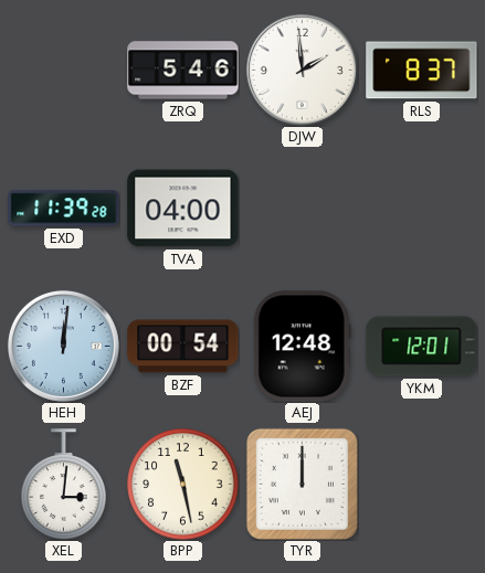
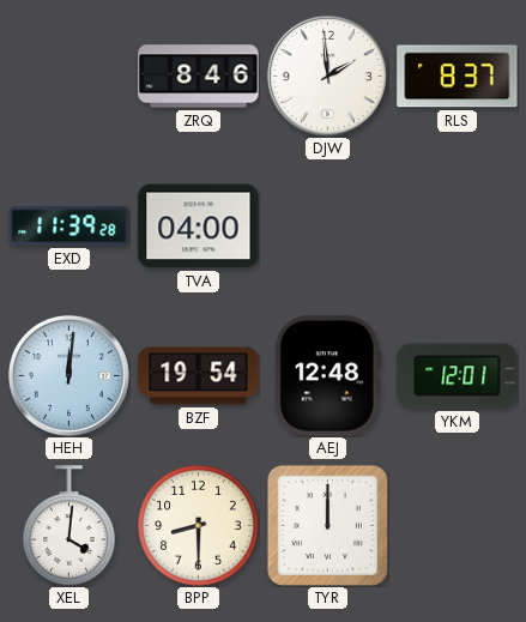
ZRQ: 5:46 -> 8:46
BZF: 00:54 -> 19:54
XEL: 3:01 -> 4:01
BPP: 11:28 -> 8:30
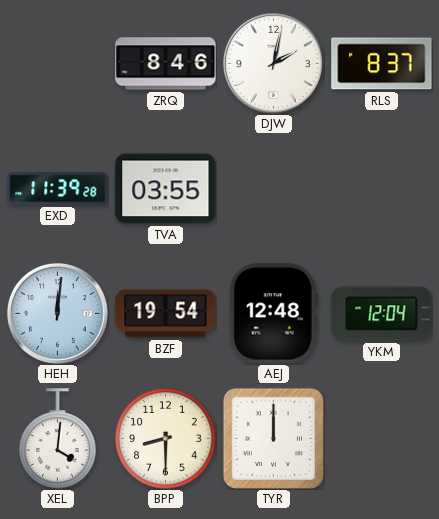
DJW: 1:59 -> 2:02
TVA: 04:00 -> 03:55
YKM: 12:01 -> 12:04
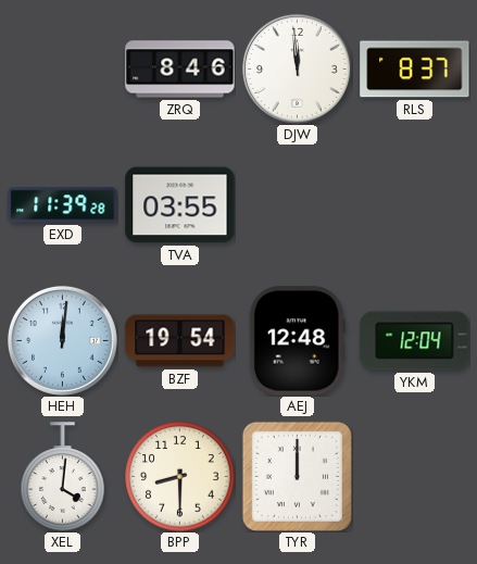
DJW: 2:02 -> 11:59
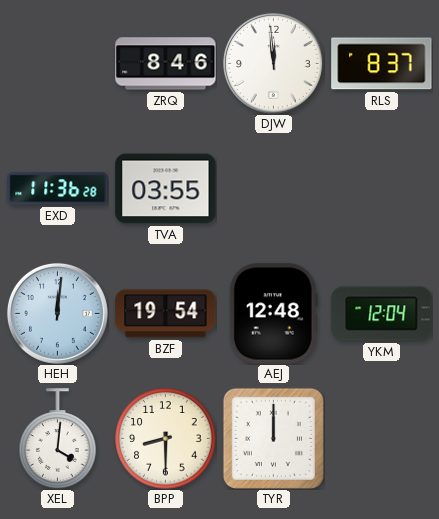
EXD: 11:39 -> 11:36
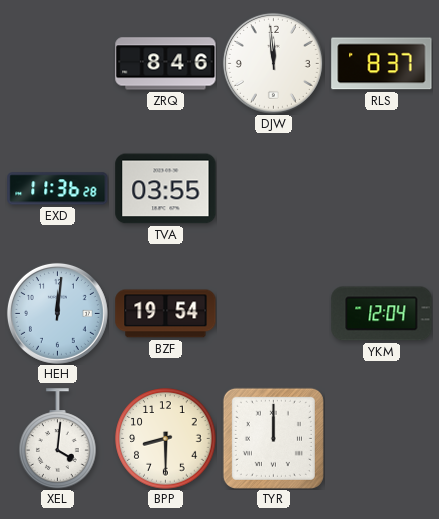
AEJ: 12:48 -> none
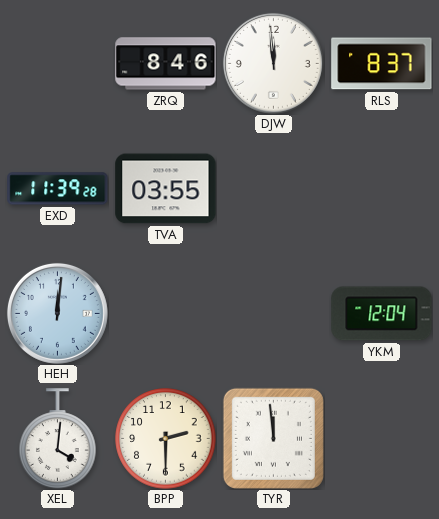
EXD: 11:36 -> 11:39
BZF: 19:54 -> none
BPP: 8:30 -> 2:30
TYR: 12:00 -> 11:59
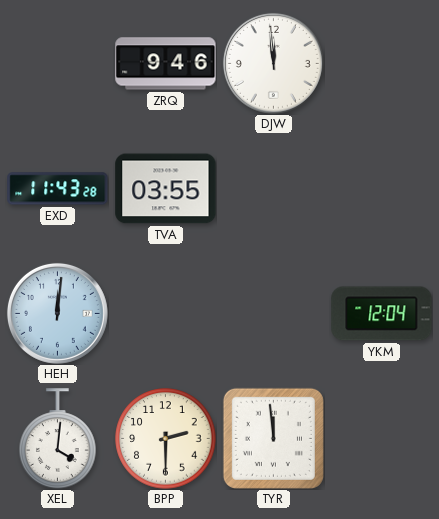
ZRQ: 8:46 -> 9:46
RLS: 8:37 -> none
EXD: 11:39 -> 11:43
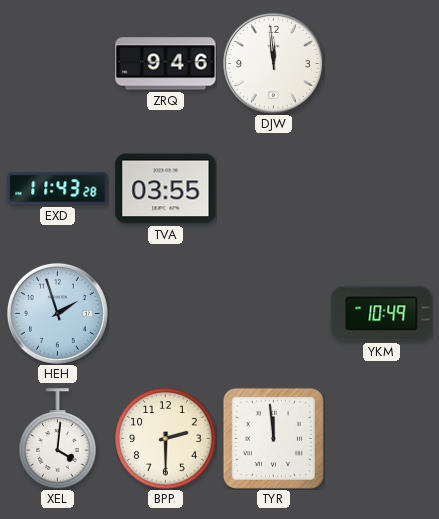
HEH: 12:01 -> 1:57
YKM: 12:04 -> 10:49
